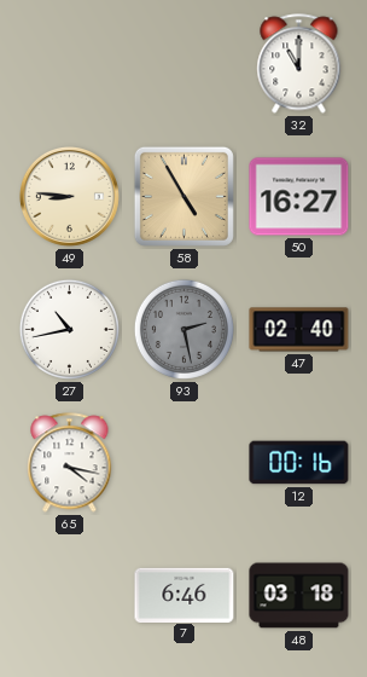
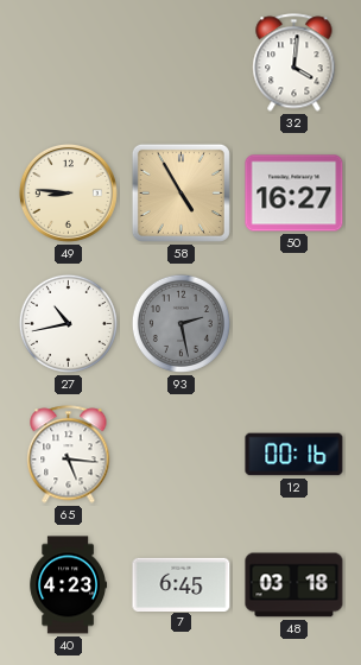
32: 11:00 -> 4:01
47: 02:40 -> none
65: 4:17 -> 5:16
40: none -> 4:23
7: 6:46 -> 6:45
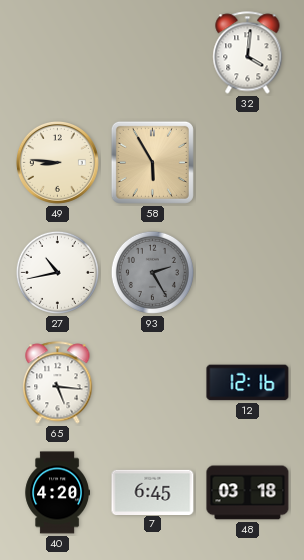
58: 4:55 -> 5:55
50: 16:27 -> none
93: 2:28 -> 2:25
12: 00:16 -> 12:16
40: 4:23 -> 4:20
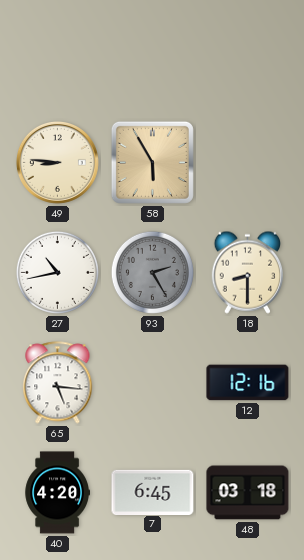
32: 4:01 -> none
18: none -> 8:30
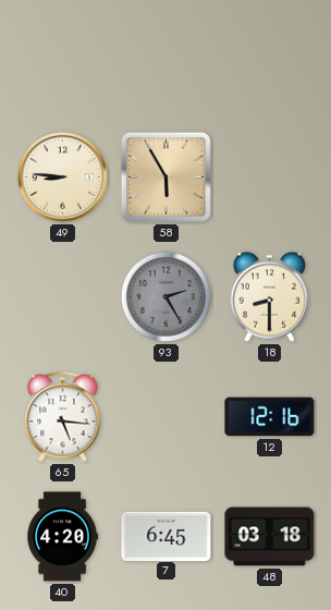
27: 10:43 -> none
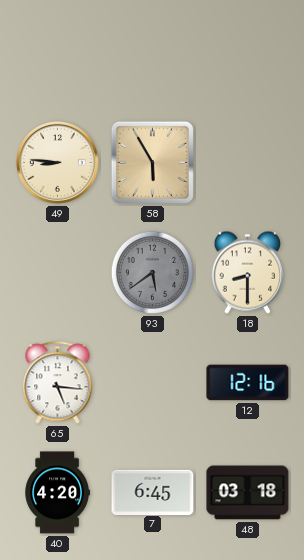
93: 2:25 -> 5:39
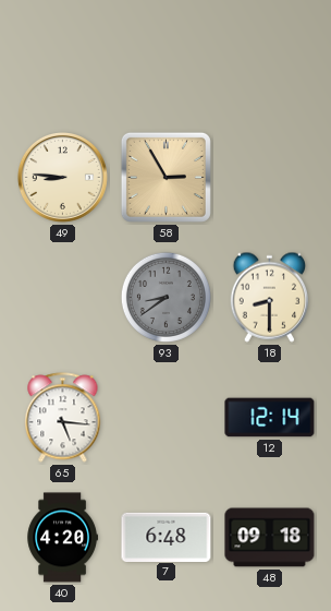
58: 5:55 -> 2:55
93: 5:39 -> 8:39
12: 12:16 -> 12:14
7: 6:45 -> 6:48
48: 03:18 -> 09:18
